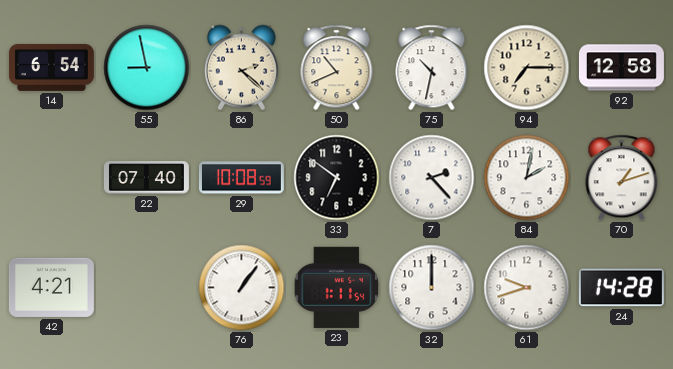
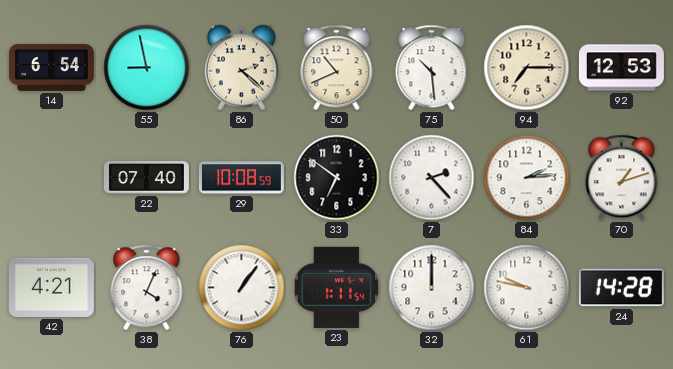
75: 10:32 -> 10:29
92: 12:58 -> 12:53
84: 2:02 -> 2:14
38: none -> 4:04
61: 9:42 -> 9:47
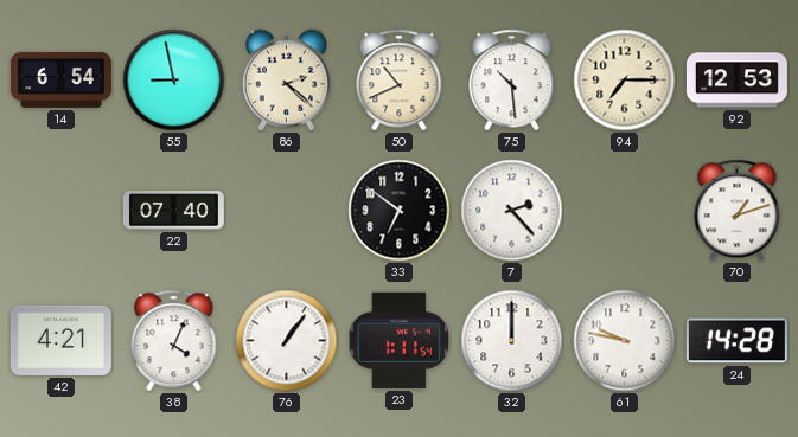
29: 10:08 -> none
84: 2:14 -> none
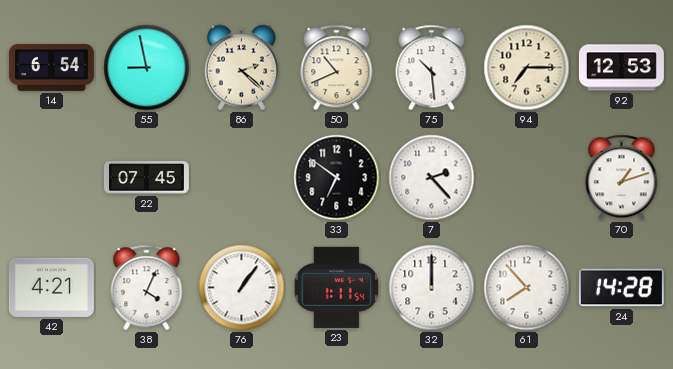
22: 07:40 -> 07:45
61: 9:47 -> 7:53
